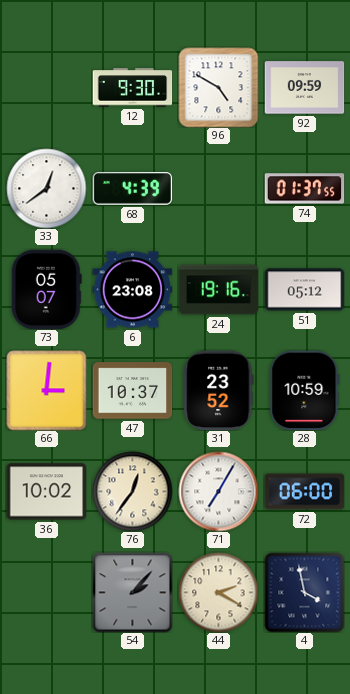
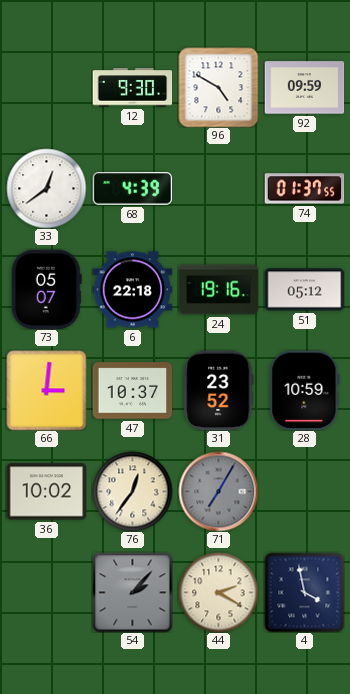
6: 23:08 -> 22:18
71 dial: white -> grey
72: 06:00 -> none
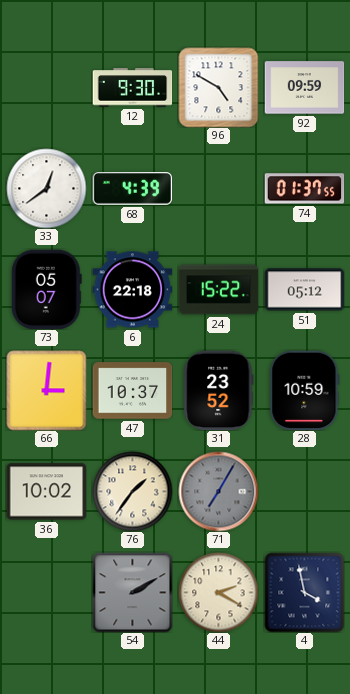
24: 19:16 -> 15:22
76: 12:36 -> 1:36
54: 2:07 -> 2:10
